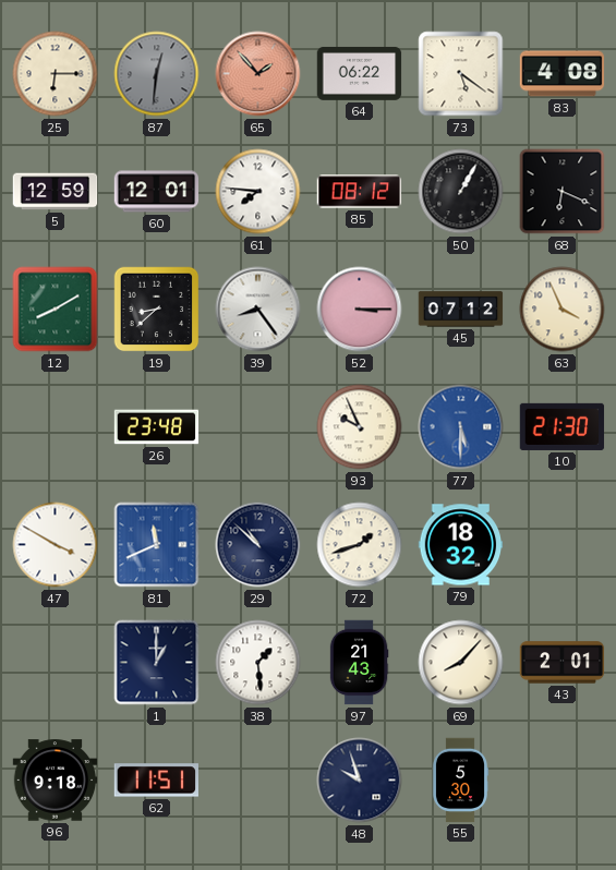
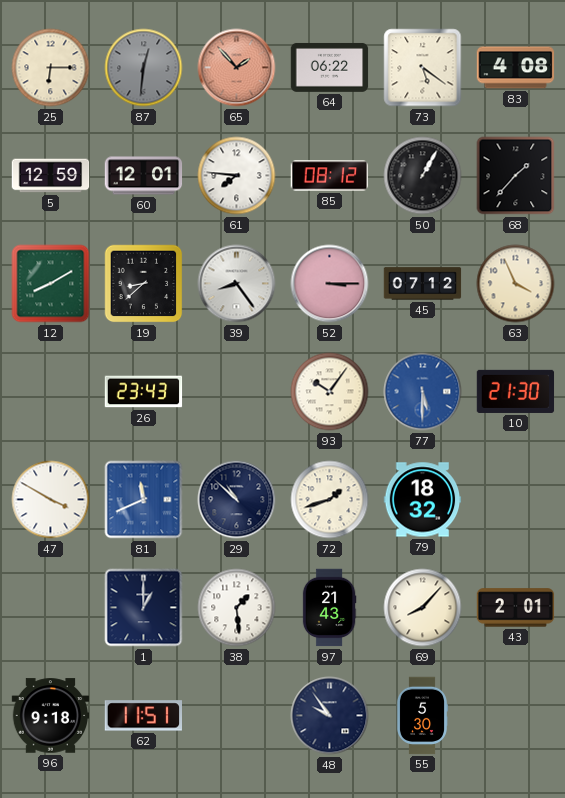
68: 6:19 -> 1:37
26: 23:48 -> 23:43
93: 9:56 -> 10:06
48: 9:57 -> 9:54
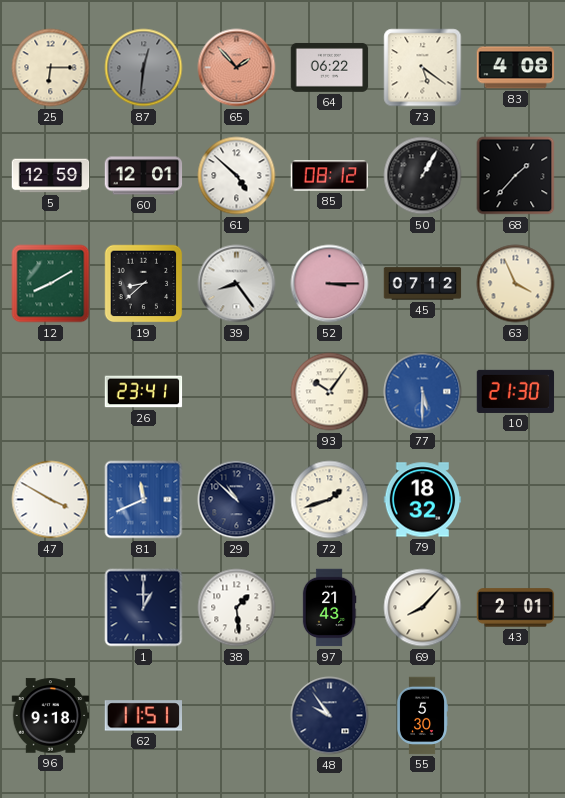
61: 7:46 -> 4:52
26: 23:43 -> 23:41
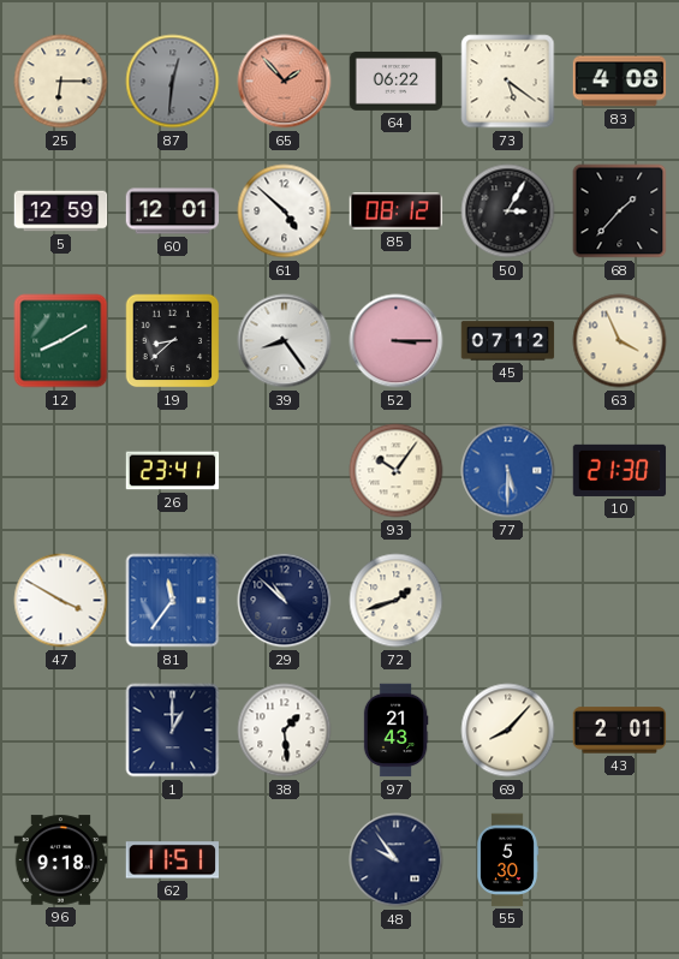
50: 1:05 -> 3:05
81: 11:41 -> 11:36
79: 18:32 -> none
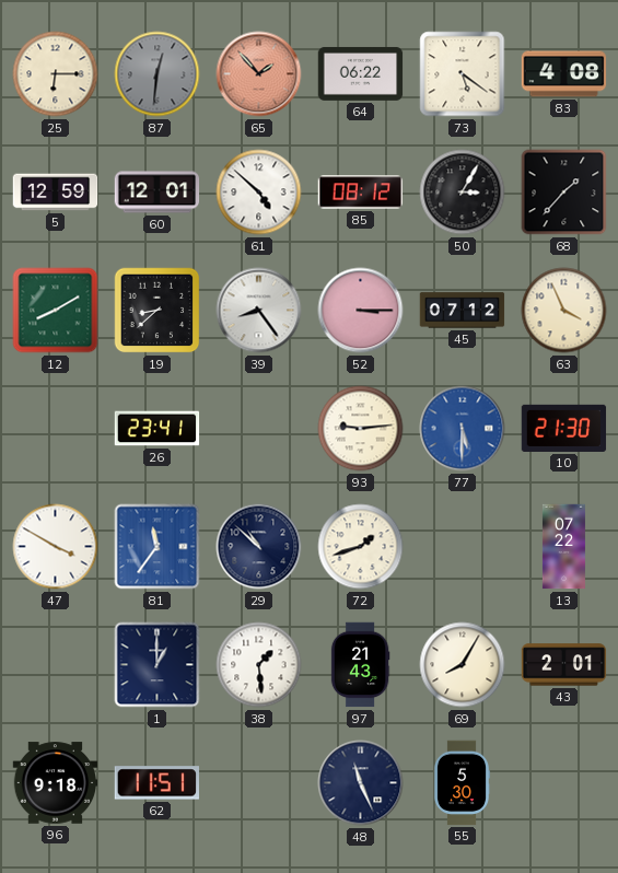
93: 10:06 -> 9:14
13: none -> 07:22
69: 8:07 -> 8:05
48: 9:54 -> 11:26
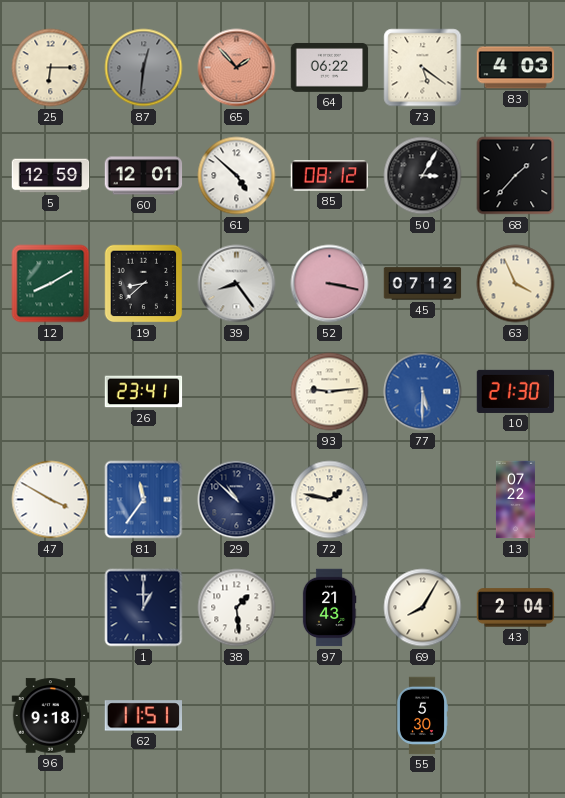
83: 4:08 -> 4:03
52: 3:15 -> 3:17
72: 1:42 -> 1:47
43: 2:01 -> 2:04
48: 11:26 -> none
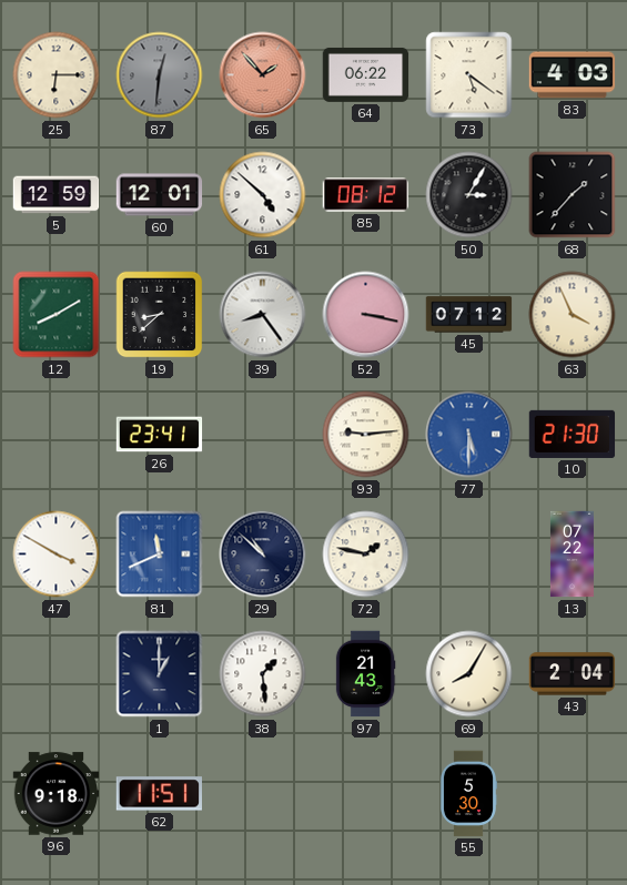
81: 11:36 -> 11:41
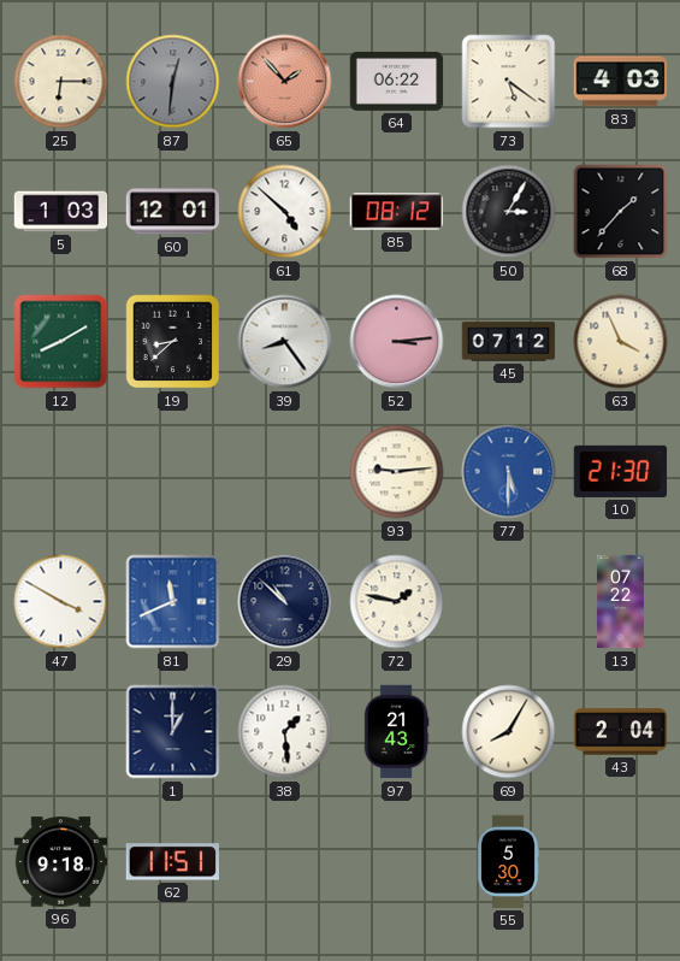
5: 12:59 -> 1:03
52: 3:17 -> 3:14
26: 23:41 -> none
